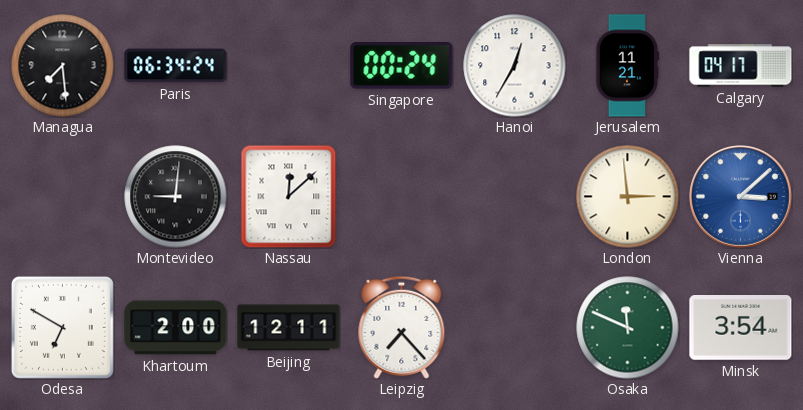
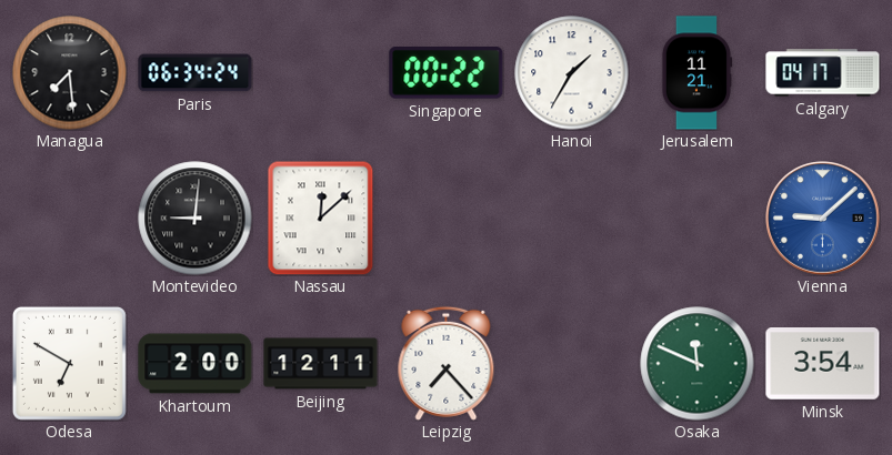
Singapore: 00:24 -> 00:22
Hanoi: 12:35 -> 1:35
London: 2:59 -> none
Vienna: 3:08 -> 9:08
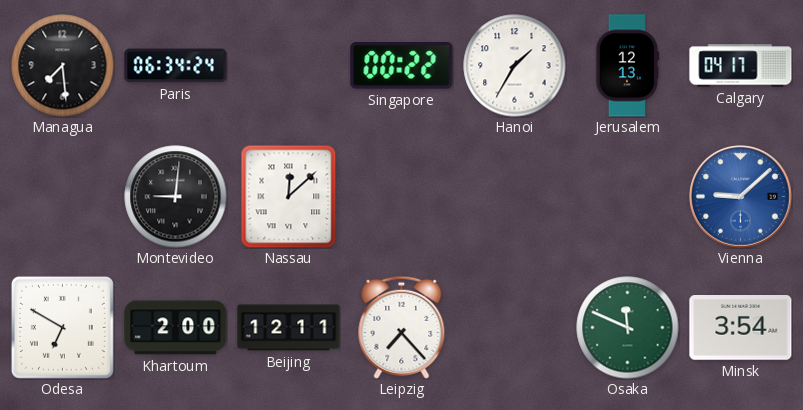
Jerusalem: 11:21 -> 12:13
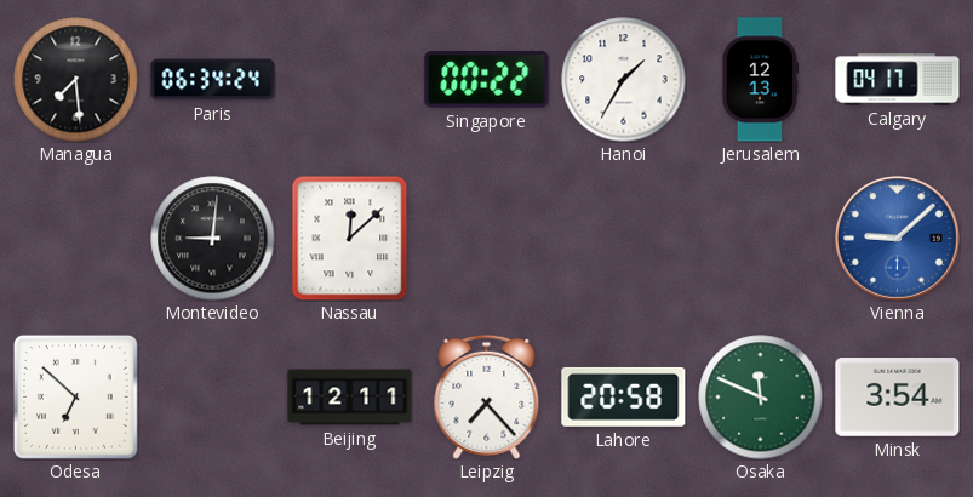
Odesa: 6:50 -> 6:52
Khartoum: 2:00 -> none
Lahore: none -> 20:58
